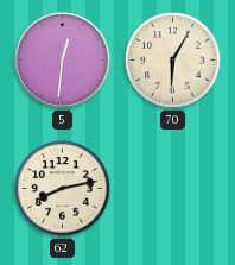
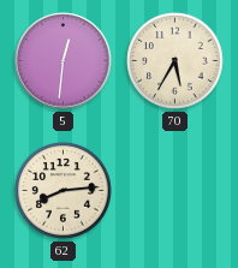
70: 6:05 -> 5:35
62: 8:13 -> 8:14
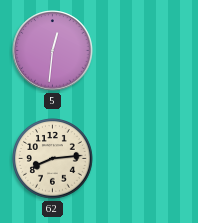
70: 5:35 -> none
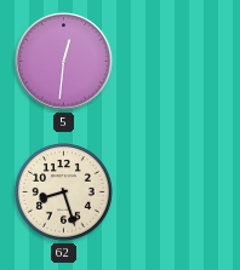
62: 8:14 -> 8:27
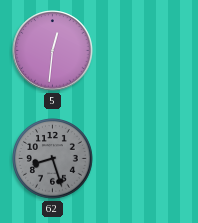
62 dial: cream -> grey
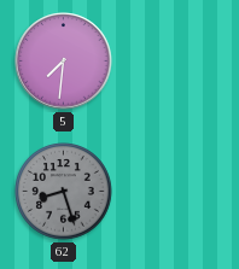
5: 12:31 -> 7:31
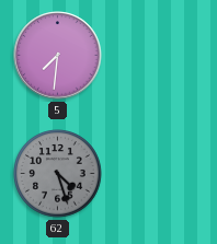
62: 8:27 -> 4:27
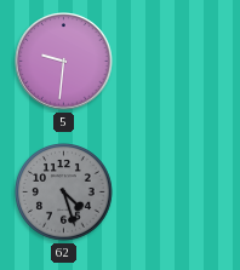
5: 7:31 -> 9:31
